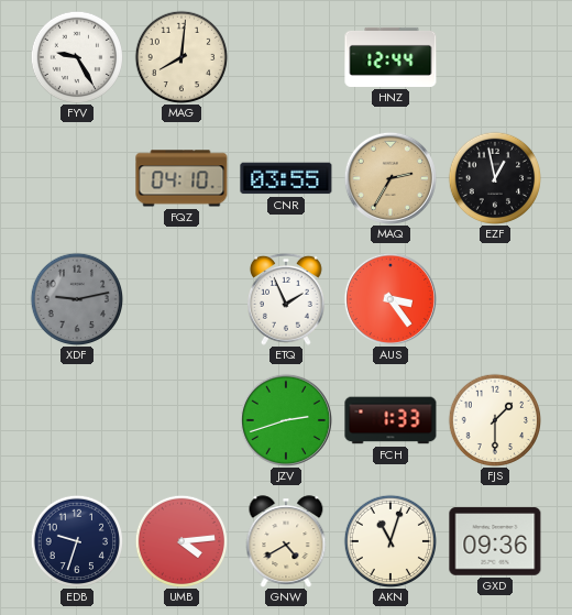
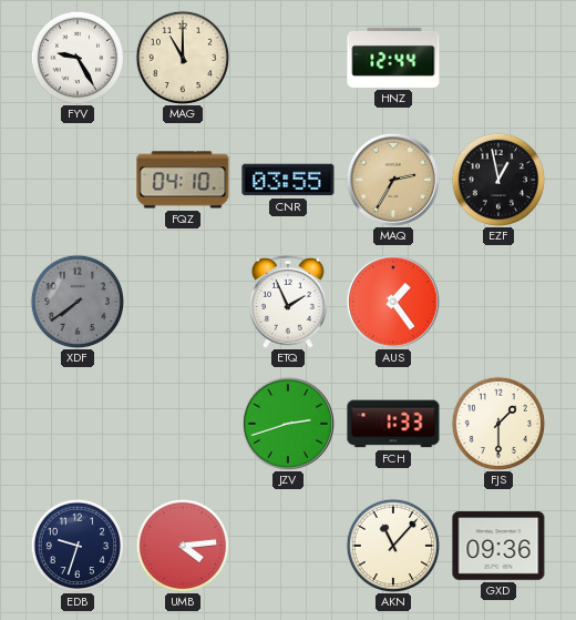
MAG: 8:01 -> 11:00
XDF: 9:13 -> 7:39
AUS: 3:24 -> 1:24
GNW: 4:40 -> none
AKN: 11:03 -> 11:07
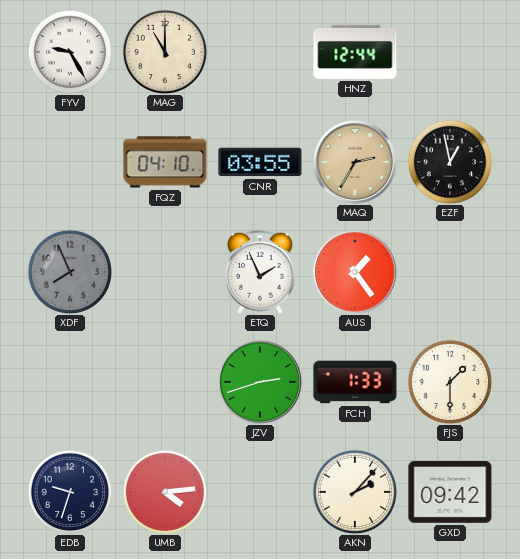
XDF: 7:39 -> 7:56
AKN: 11:07 -> 2:07
GXD: 09:36 -> 09:42
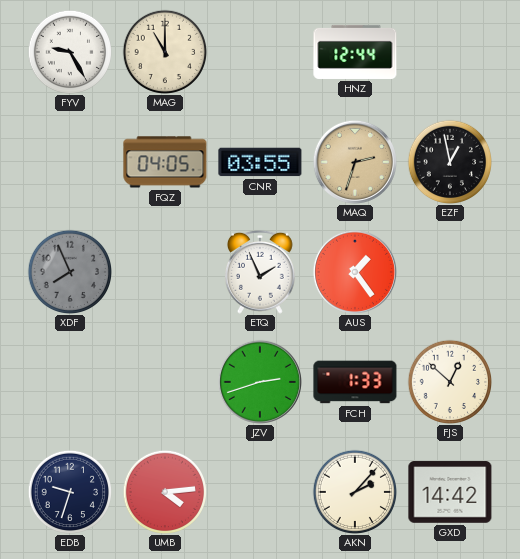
FQZ: 04:10 -> 04:05
MAQ: 2:35 -> 2:33
FJS: 1:30 -> 12:52
GXD: 09:42 -> 14:42
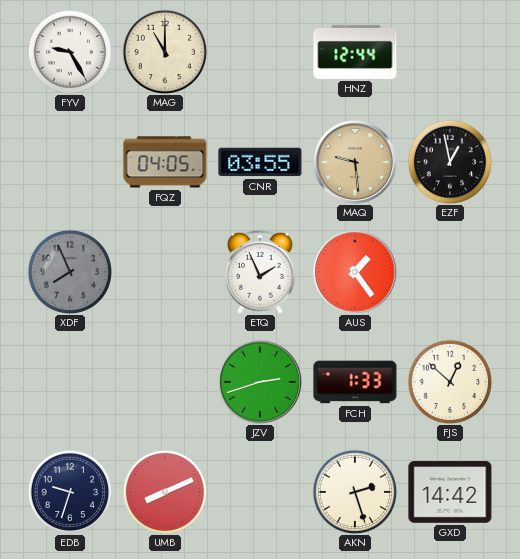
MAQ: 2:33 -> 9:29
UMB: 4:14 -> 8:11
AKN: 2:07 -> 2:27
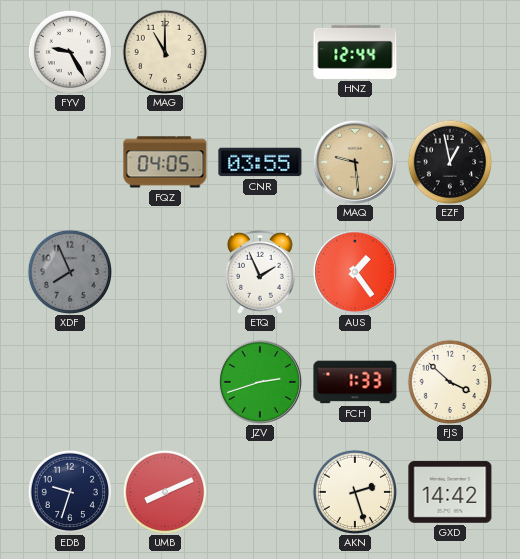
FJS: 12:52 -> 3:52
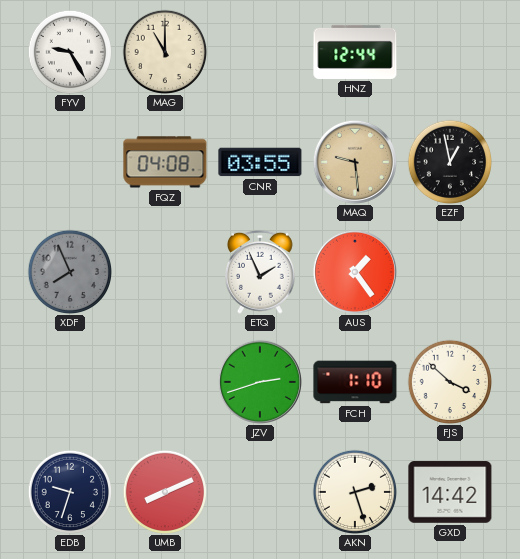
FQZ: 04:05 -> 04:08
FCH: 1:33 -> 1:10
